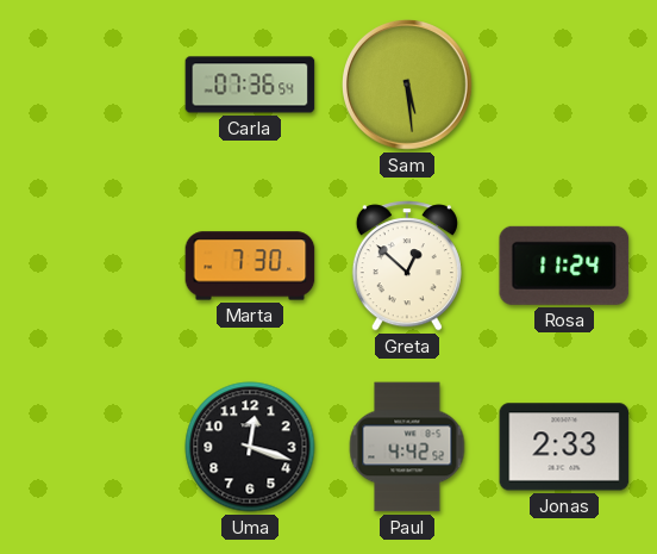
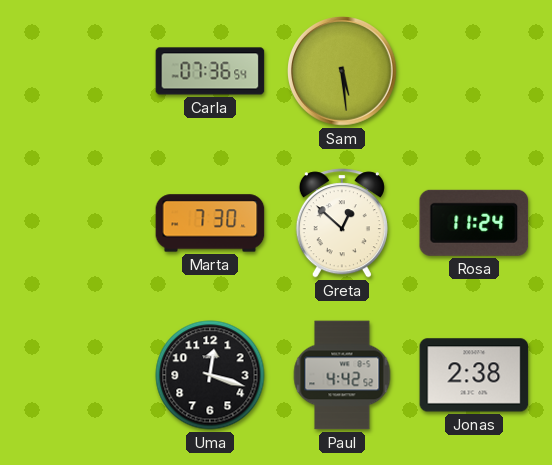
Jonas: 2:33 -> 2:38
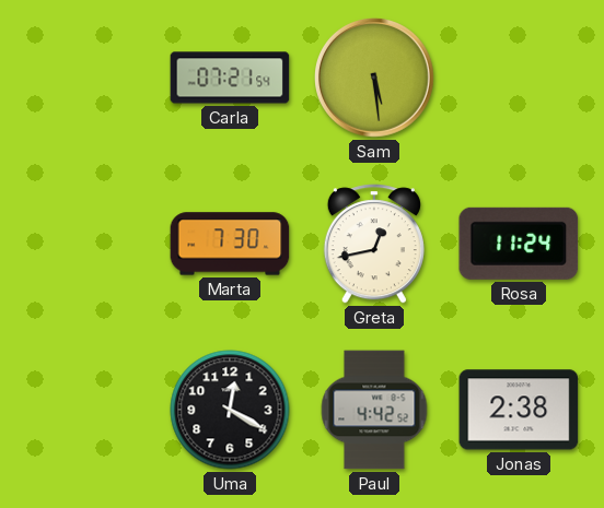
Carla: 07:36 -> 07:21
Greta: 12:52 -> 12:43
Uma: 12:18 -> 12:20
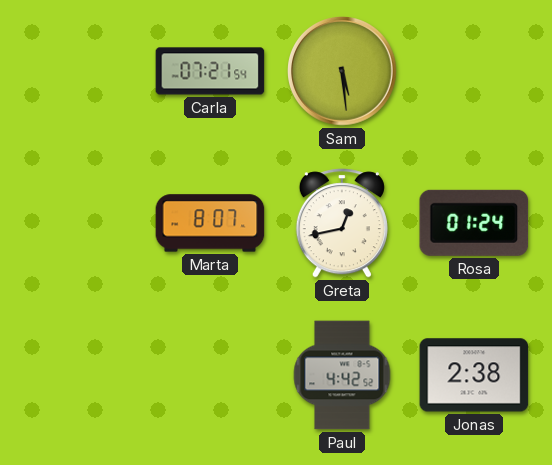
Marta: 7:30 -> 8:07
Rosa: 11:24 -> 01:24
Uma: 12:20 -> none
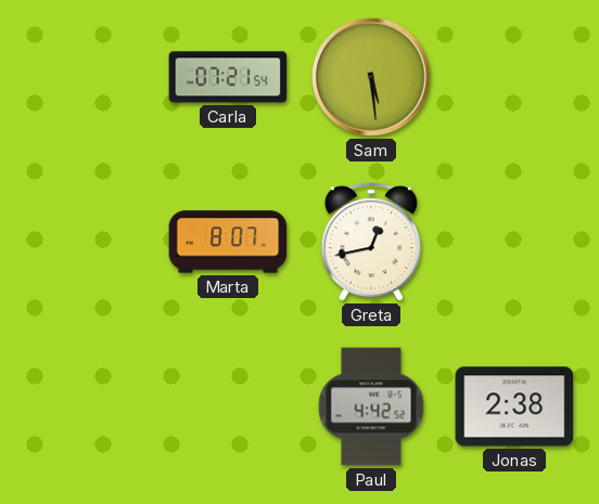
Rosa: 01:24 -> none
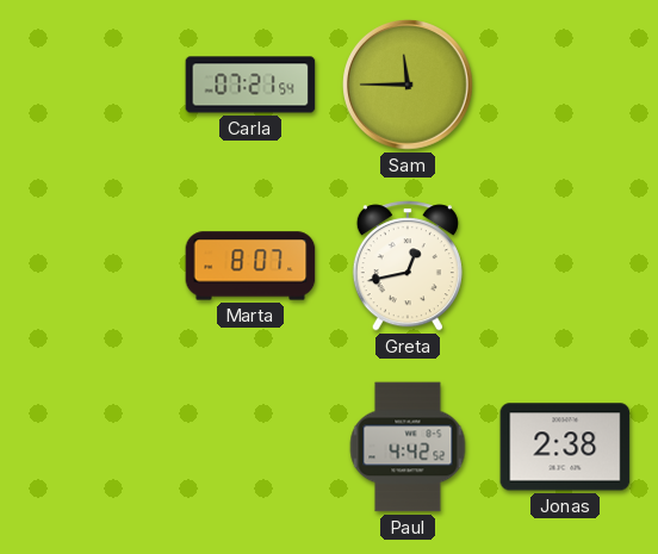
Sam: 5:29 -> 11:45
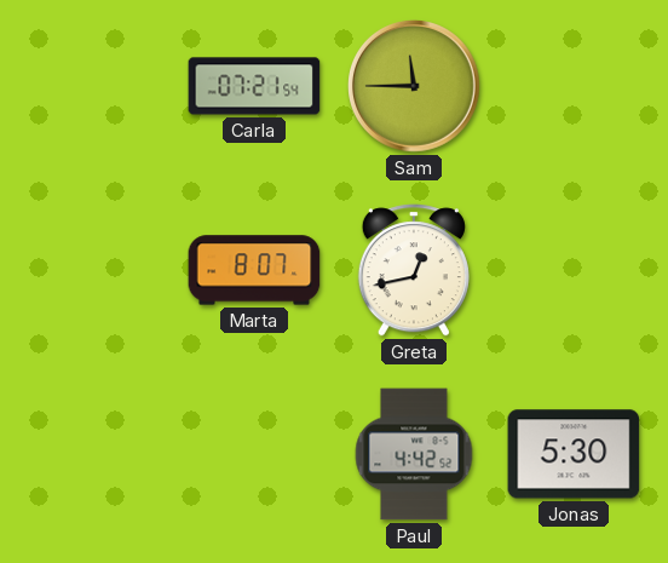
Jonas: 2:38 -> 5:30
